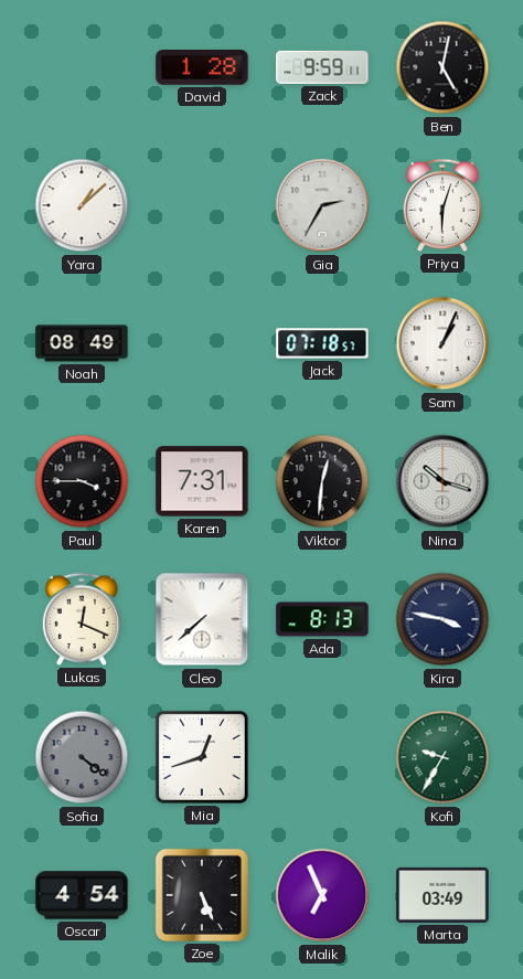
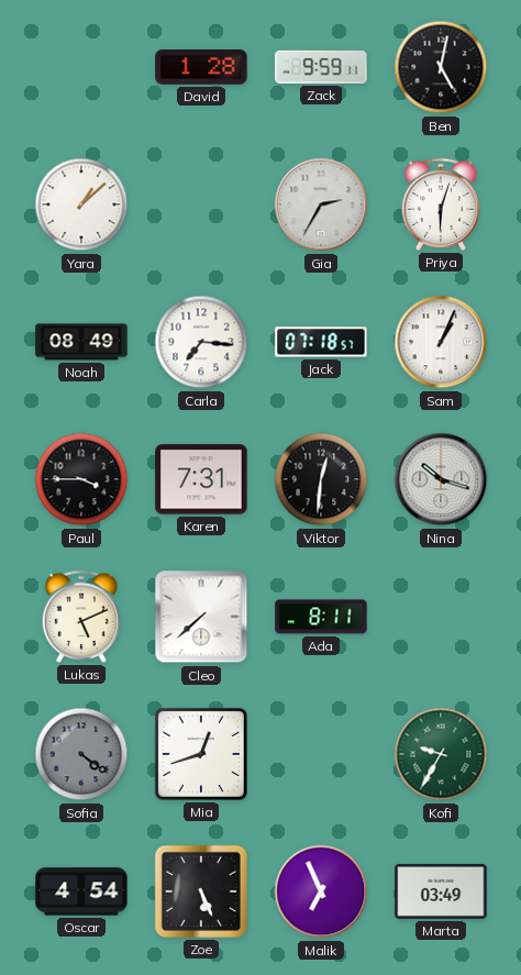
Carla: none -> 7:16
Lukas: 12:19 -> 5:11
Ada: 8:13 -> 8:11
Kira: 3:47 -> none
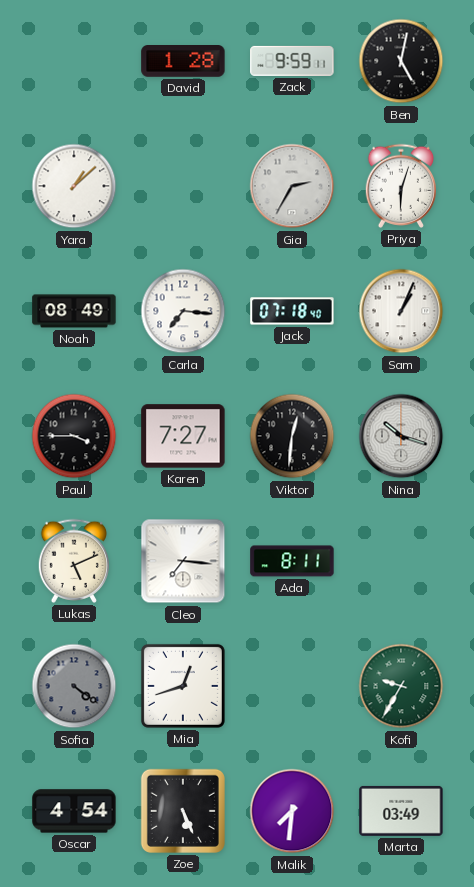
Jack: 07:18:57 -> 07:18:40
Karen: 7:31 -> 7:27
Cleo: 7:38 -> 7:16
Malik: 6:56 -> 7:31
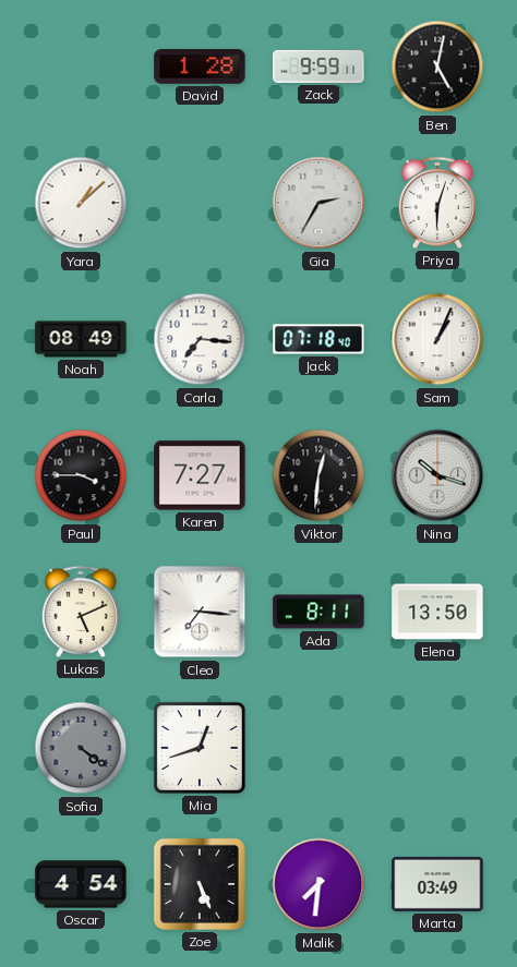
Elena: none -> 13:50
Kofi: 9:35 -> none
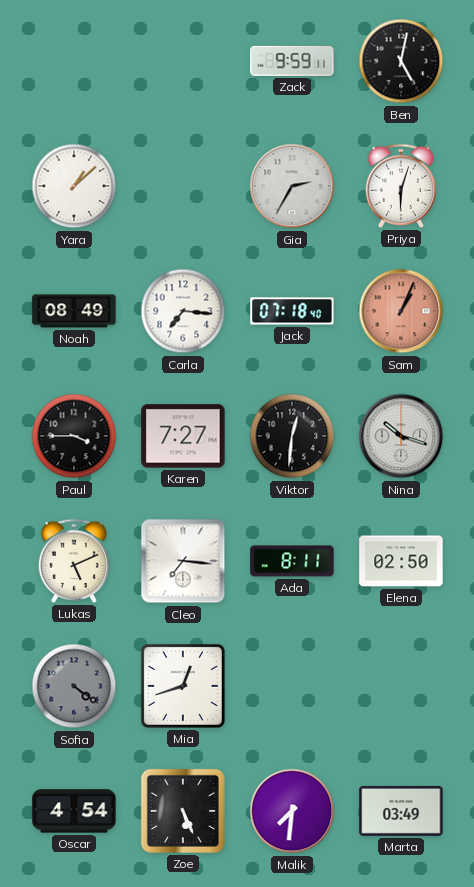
David: 1:28 -> none
Sam dial: white -> salmon
Elena: 13:50 -> 02:50
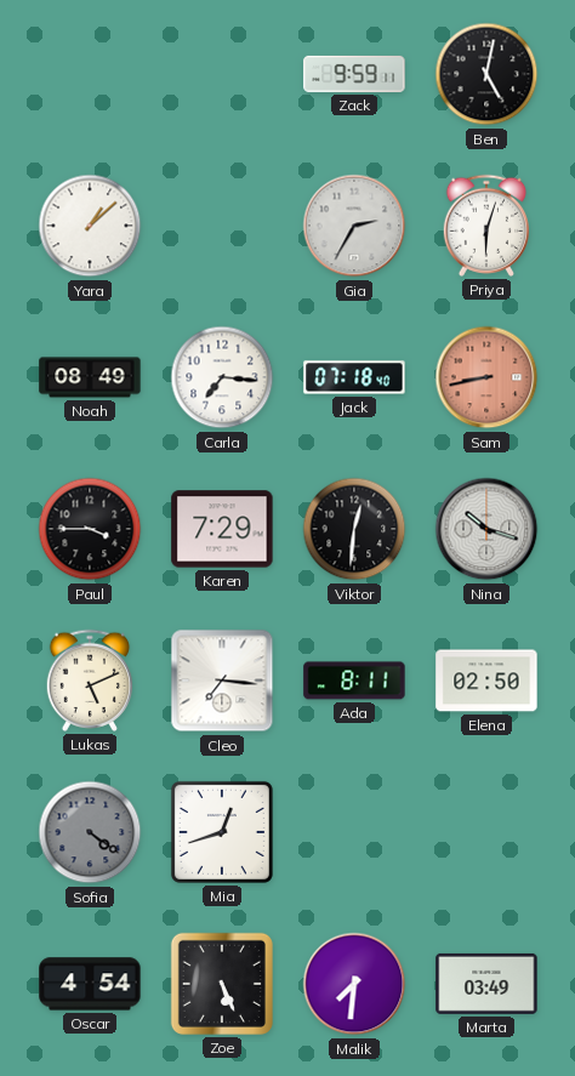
Sam: 1:04 -> 8:43
Karen: 7:27 -> 7:29
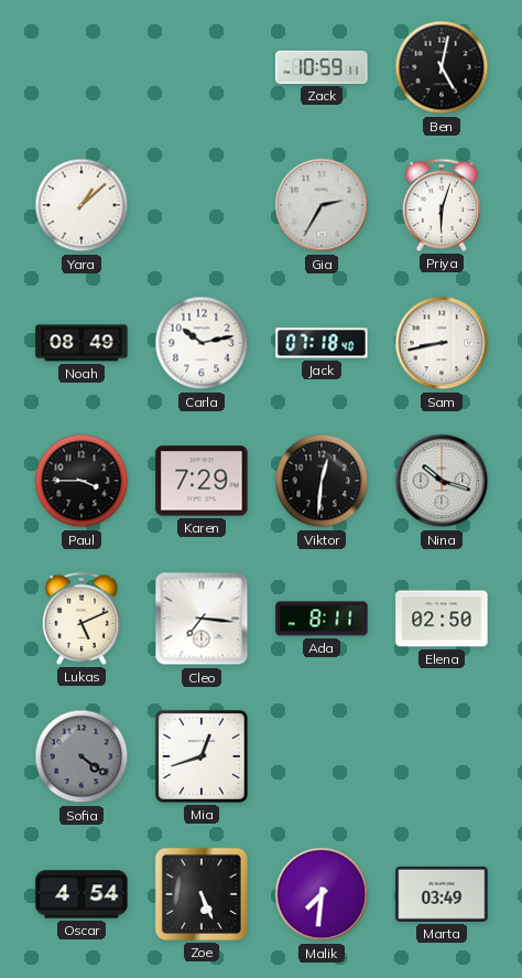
Zack: 9:59 -> 10:59
Carla: 7:16 -> 10:13
Sam dial: salmon -> white
